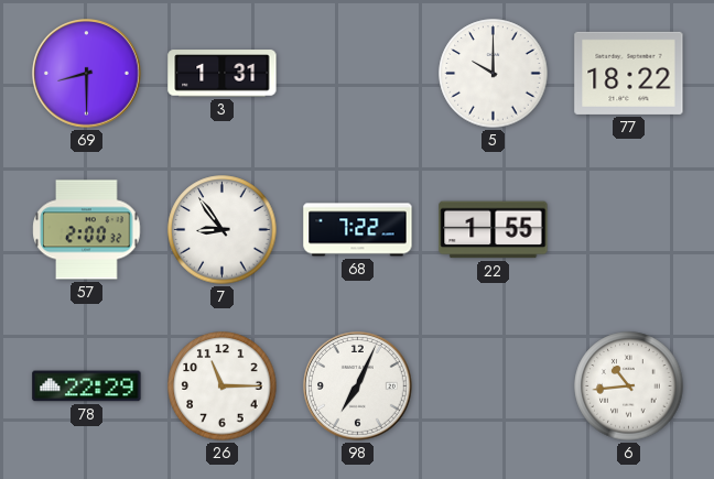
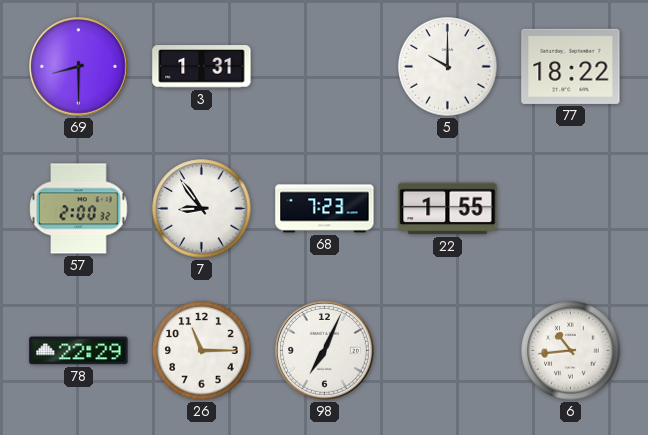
68: 7:22 -> 7:23
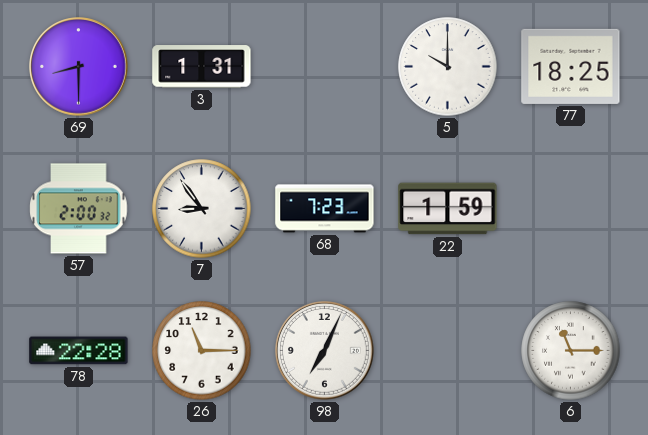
77: 18:22 -> 18:25
22: 1:55 -> 1:59
78: 22:29 -> 22:28
6: 10:44 -> 11:15
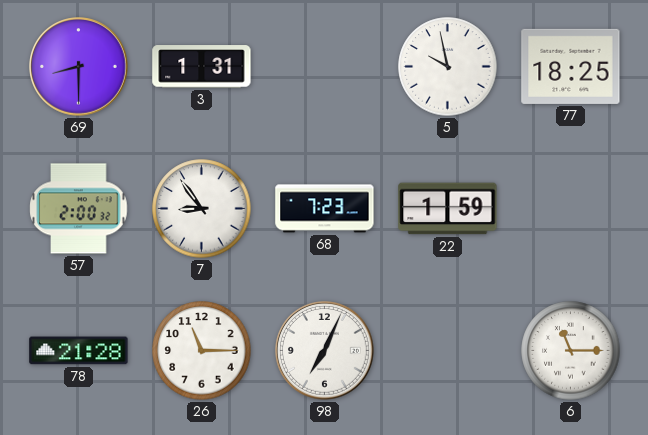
5: 10:00 -> 9:58
78: 22:28 -> 21:28
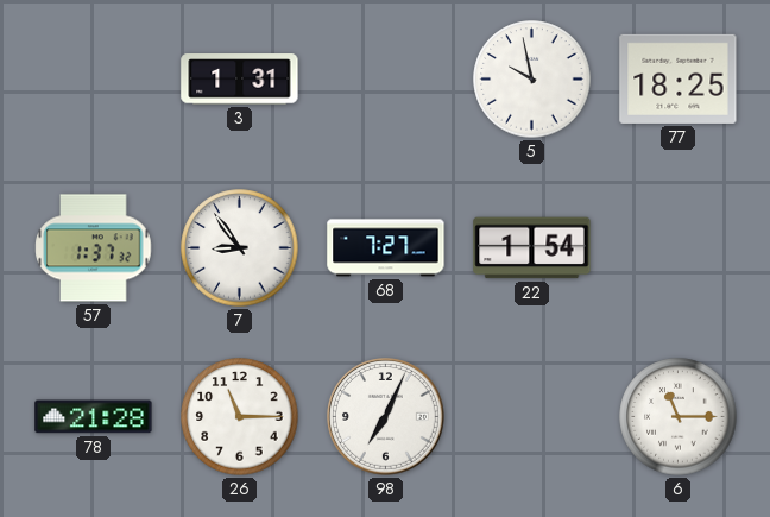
69: 8:30 -> none
57: 2:00 -> 1:37
68: 7:23 -> 7:27
22: 1:59 -> 1:54
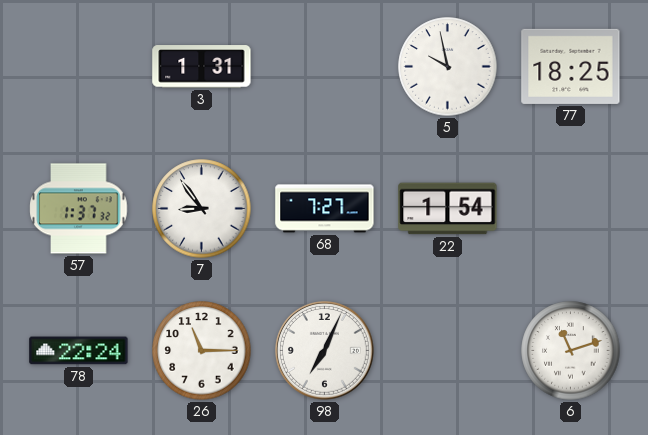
78: 21:28 -> 22:24
6: 11:15 -> 11:12
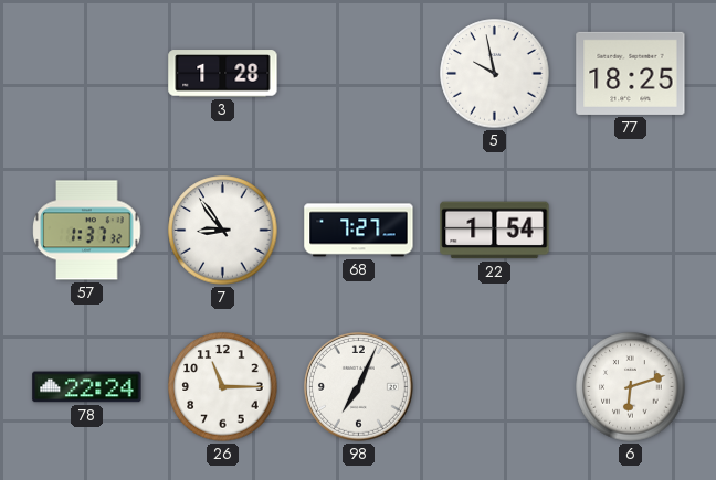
3: 1:31 -> 1:28
6: 11:12 -> 6:12
